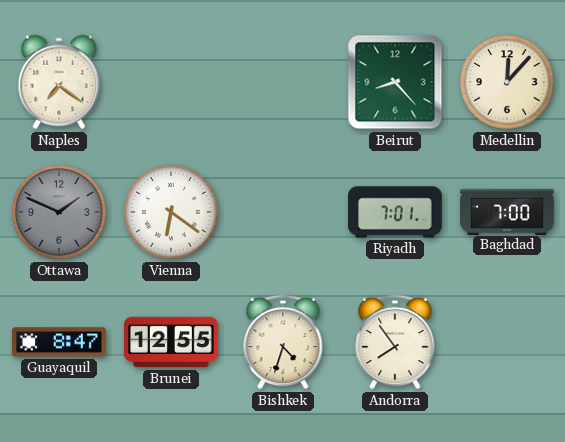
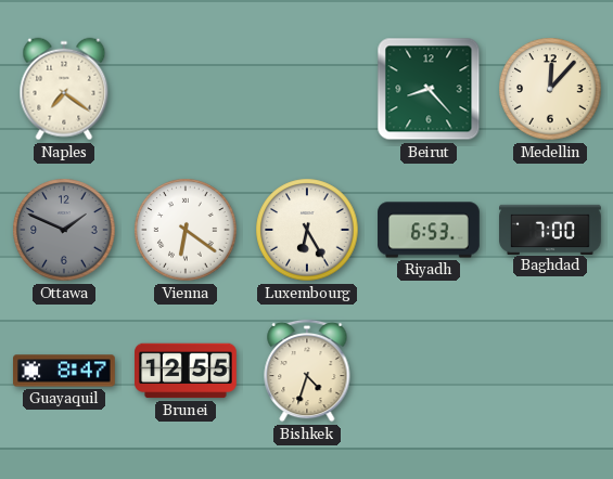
Luxembourg: none -> 6:25
Riyadh: 7:01 -> 6:53
Andorra: 7:54 -> none
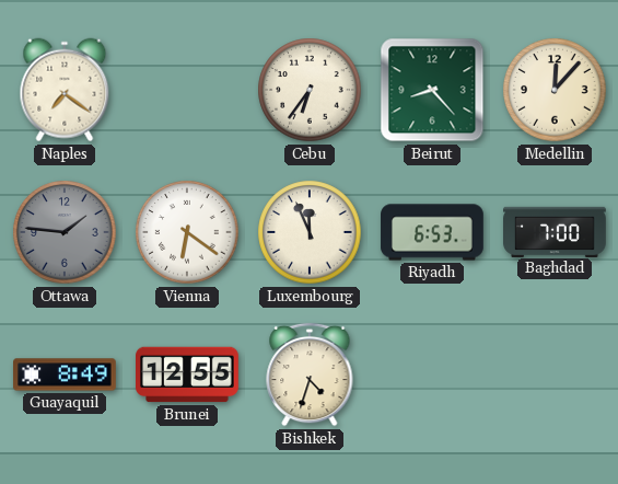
Cebu: none -> 6:36
Ottawa: 1:49 -> 1:46
Luxembourg: 6:25 -> 11:56
Guayaquil: 8:47 -> 8:49
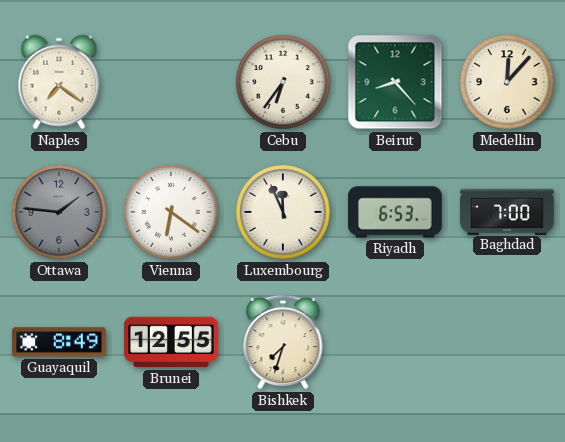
Bishkek: 4:33 -> 7:33
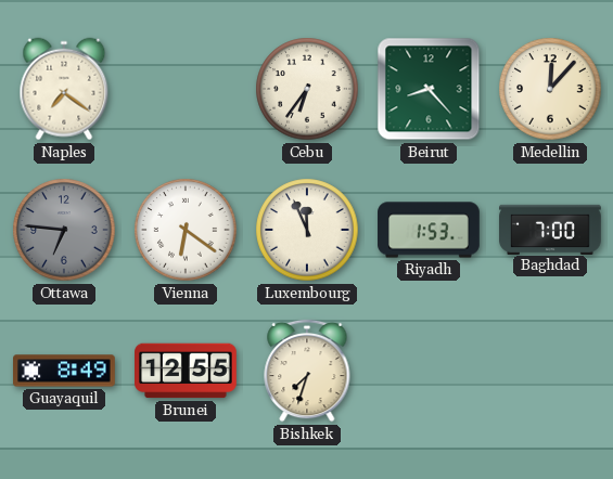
Ottawa: 1:46 -> 6:46
Riyadh: 6:53 -> 1:53
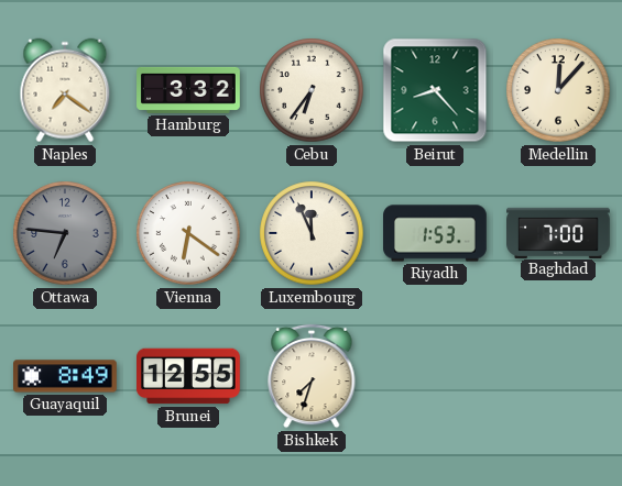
Hamburg: none -> 3:32
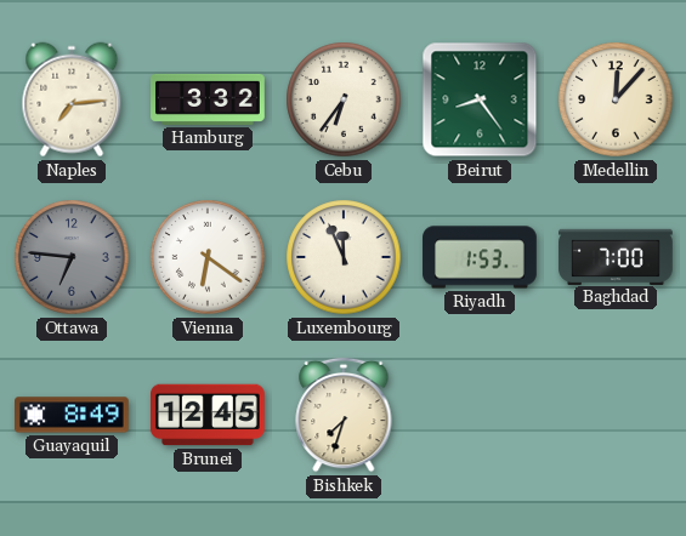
Naples: 7:21 -> 7:14
Beirut: 8:23 -> 8:24
Brunei: 12:55 -> 12:45
